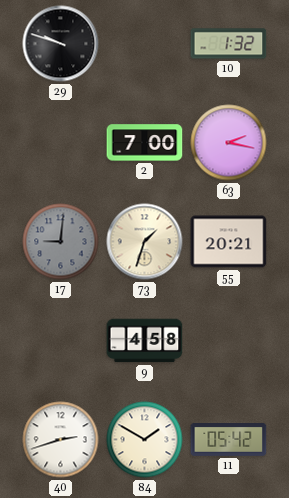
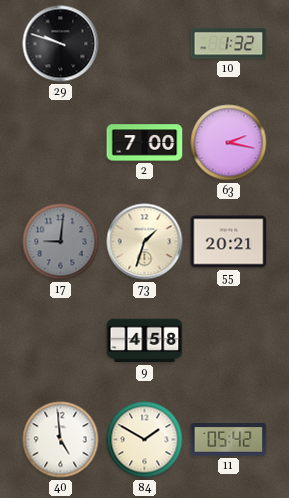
40: 2:42 -> 4:59
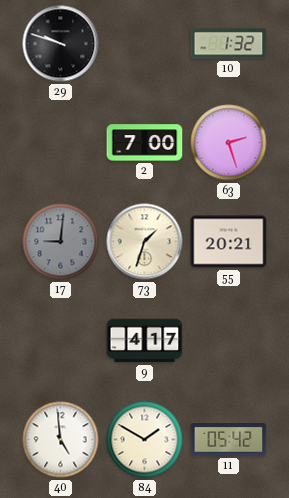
63: 2:17 -> 2:27
9: 4:58 -> 4:17
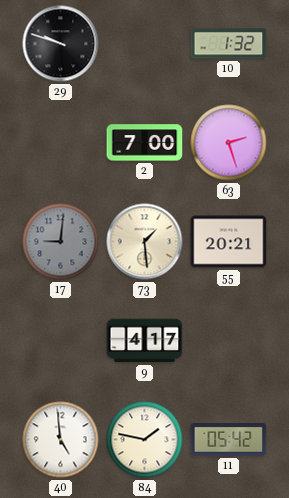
73: 1:33 -> 1:29
84: 1:50 -> 1:47
